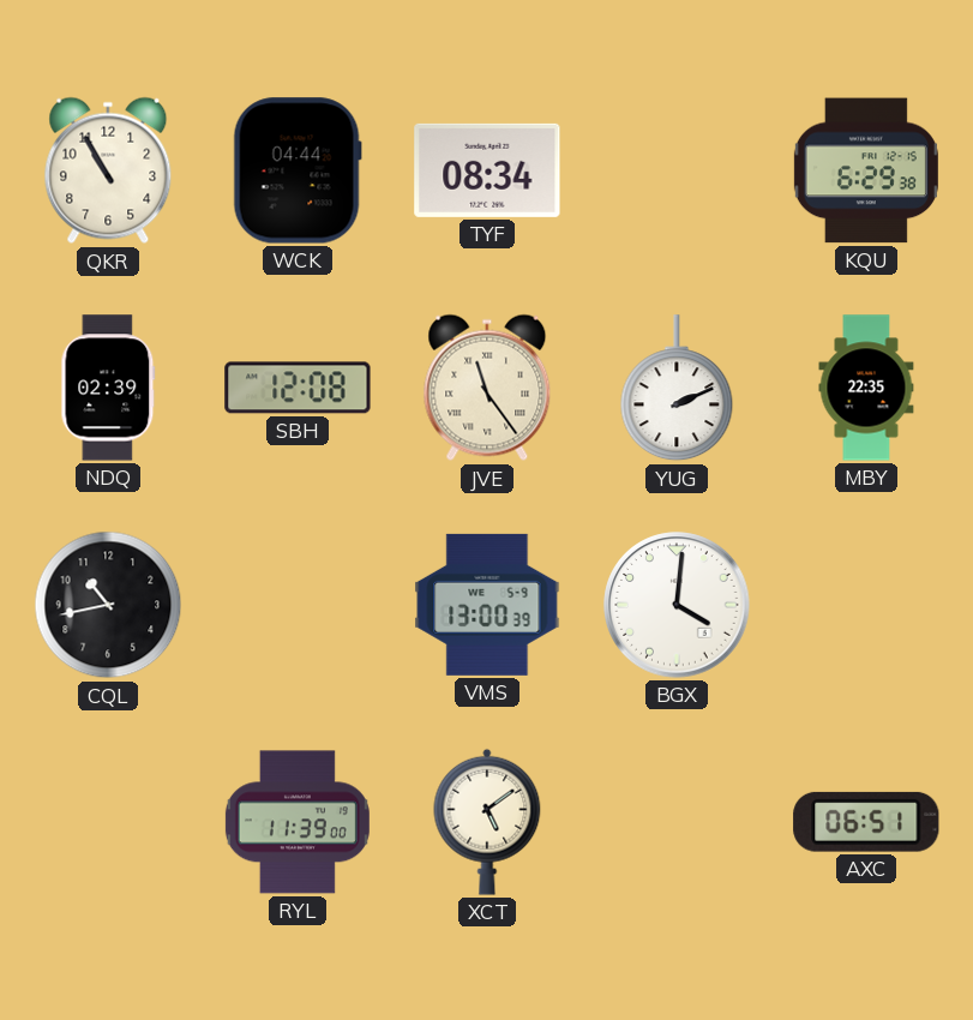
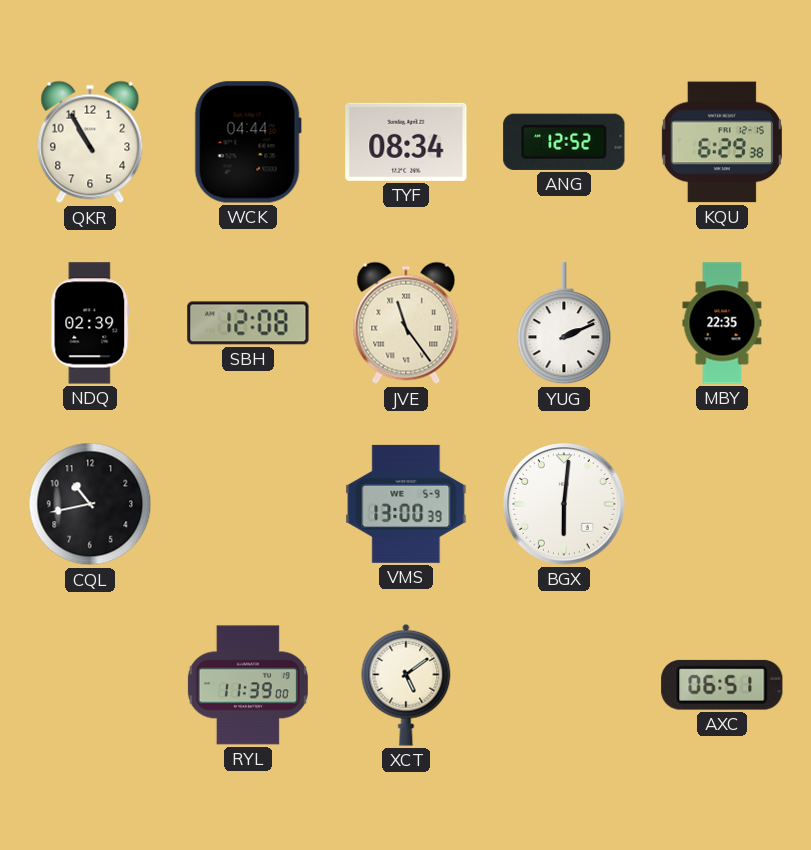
ANG: none -> 12:52
BGX: 4:01 -> 6:01
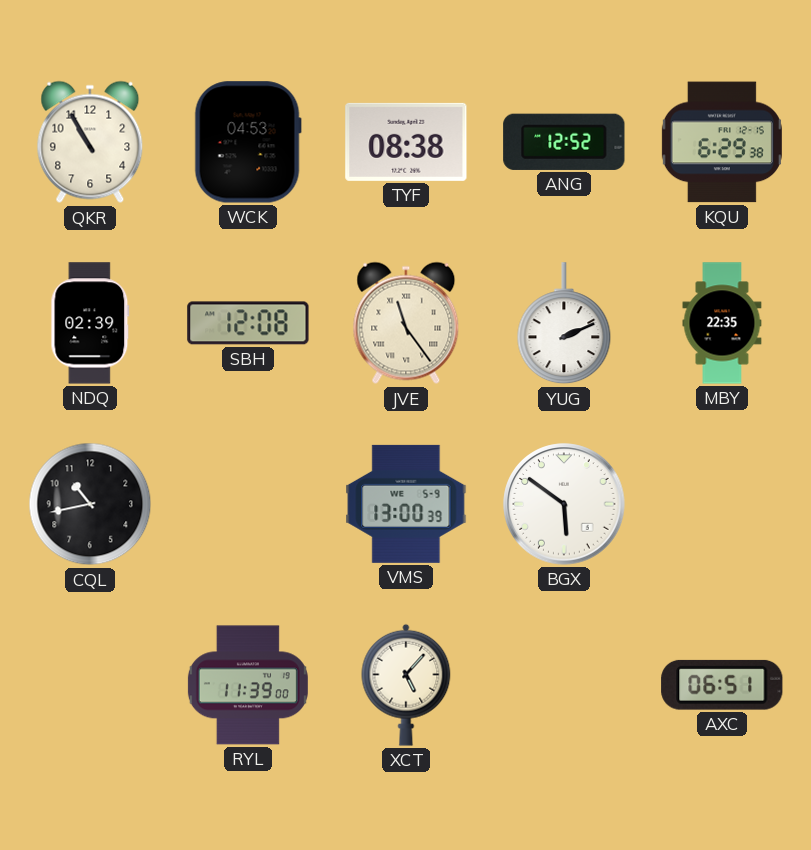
WCK: 04:44 -> 04:53
TYF: 08:34 -> 08:38
BGX: 6:01 -> 5:51
XCT: 5:09 -> 5:07
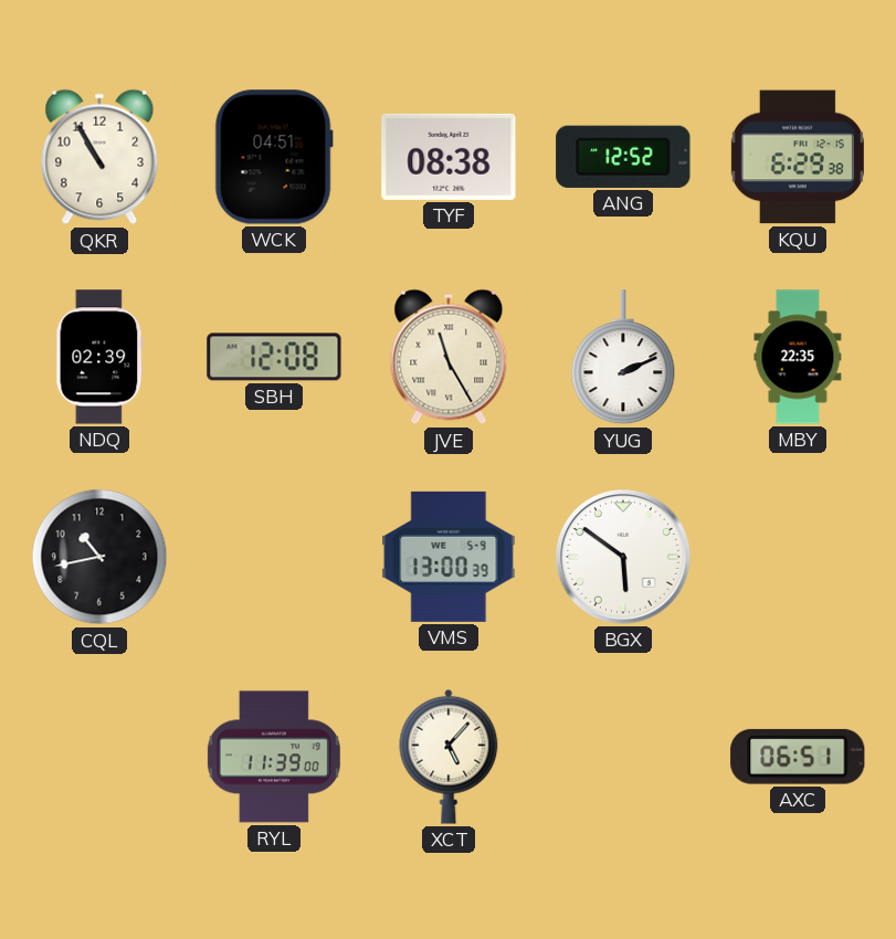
WCK: 04:53 -> 04:51
JVE: 11:24 -> 11:25
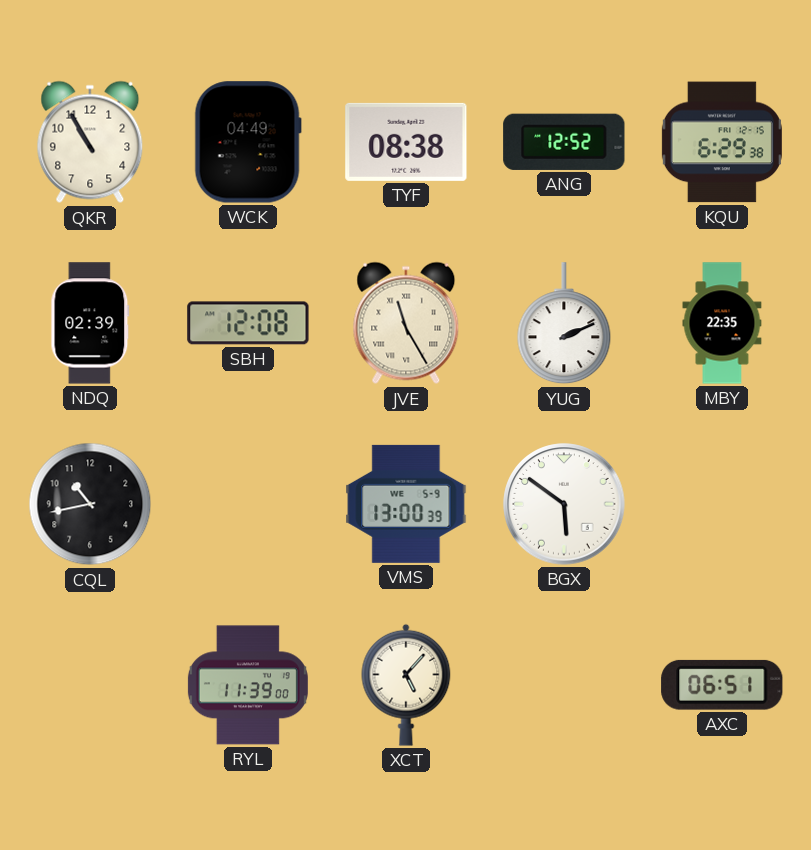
WCK: 04:51 -> 04:49
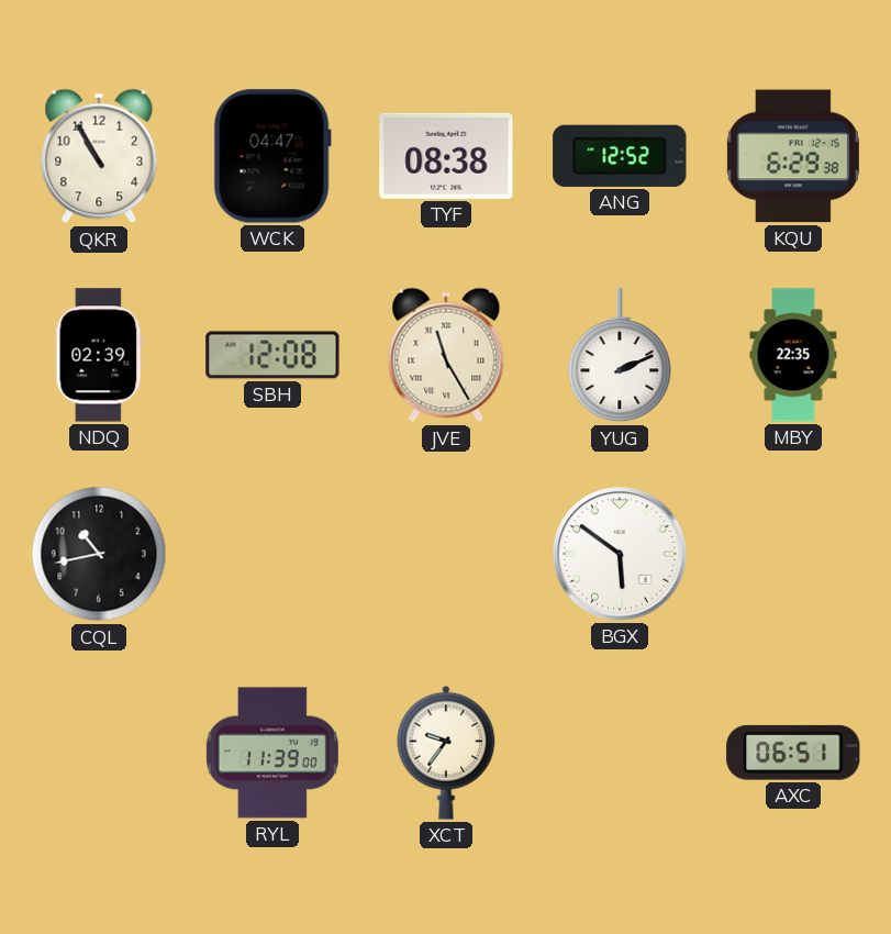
WCK: 04:49 -> 04:47
VMS: 13:00 -> none
XCT: 5:07 -> 9:36
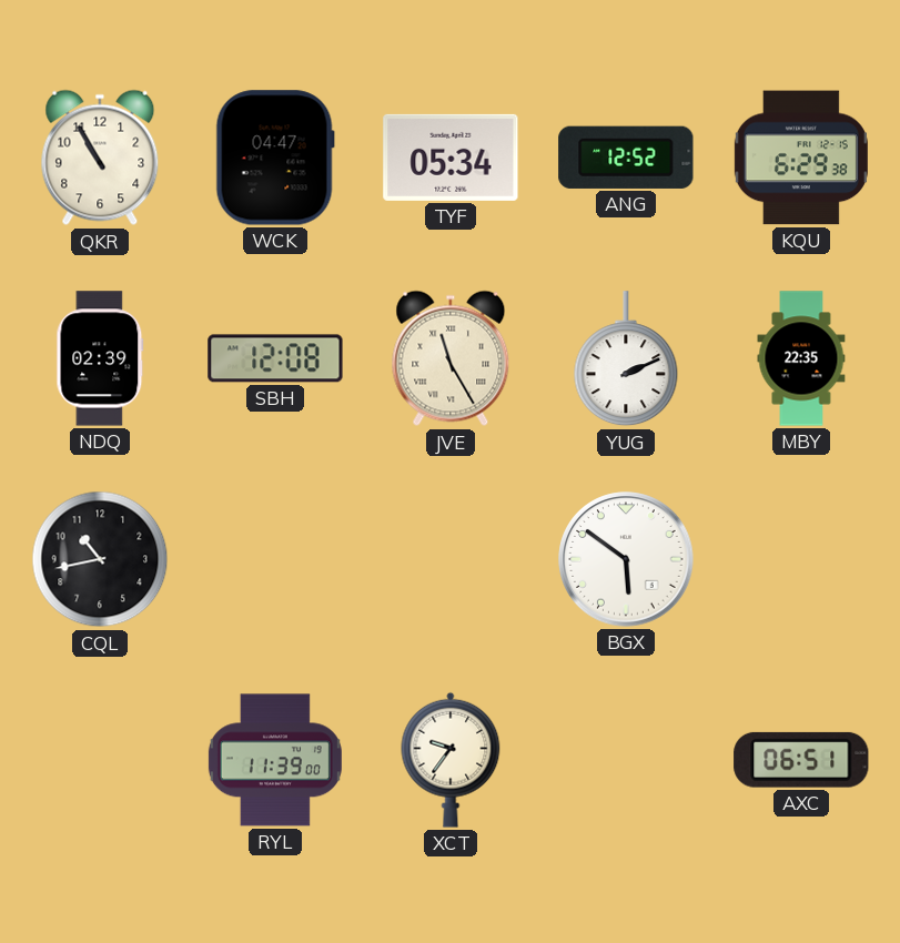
TYF: 08:38 -> 05:34
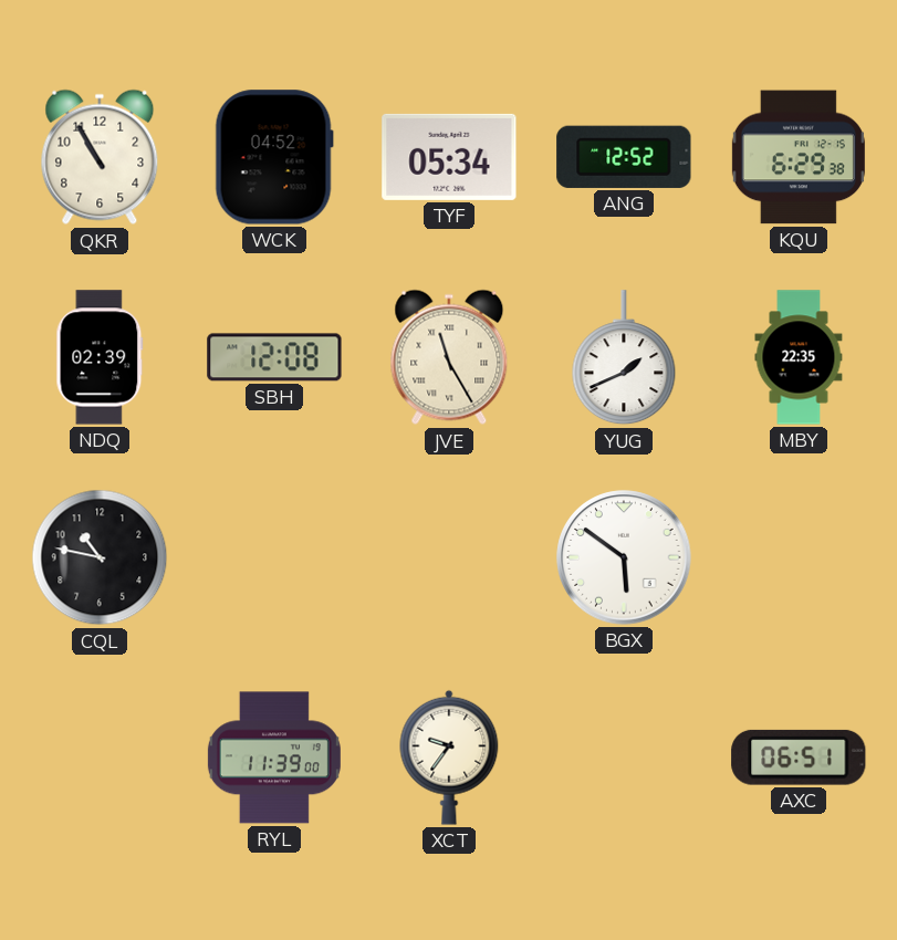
WCK: 04:47 -> 04:52
YUG: 2:11 -> 1:41
CQL: 10:43 -> 10:47
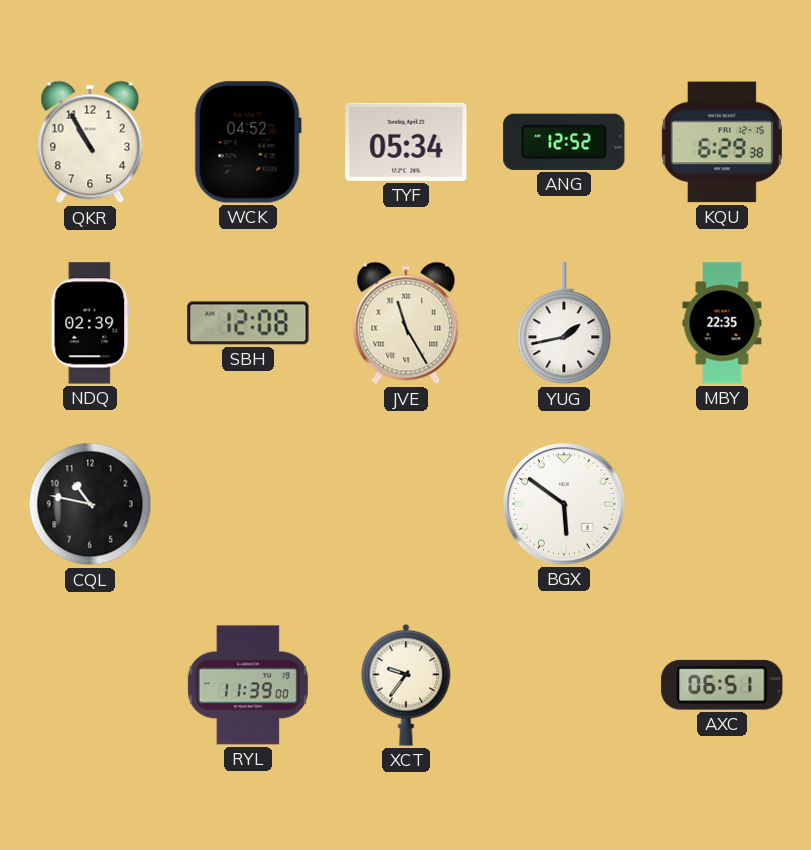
YUG: 1:41 -> 1:43
